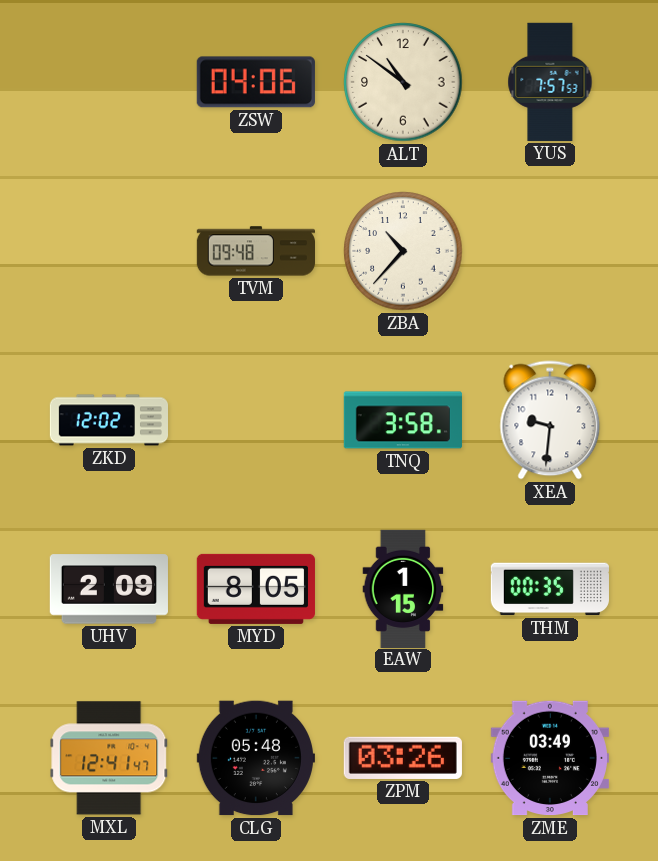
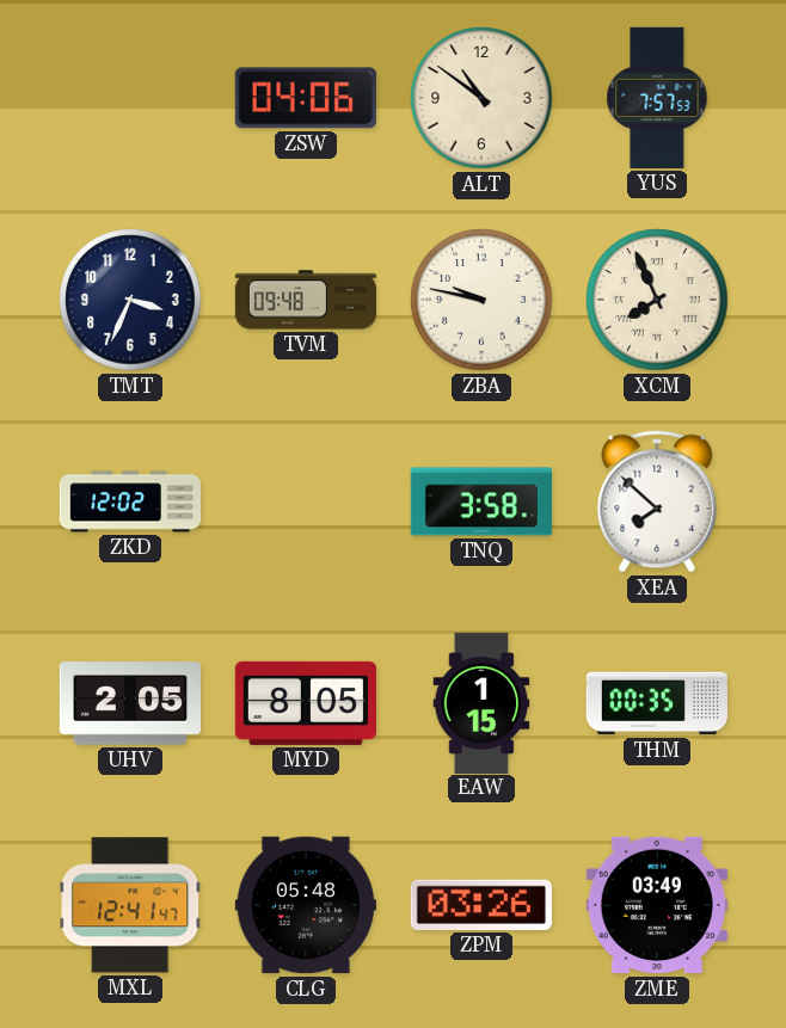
TMT: none -> 3:34
ZBA: 10:37 -> 9:47
XCM: none -> 7:56
XEA: 9:31 -> 7:52
UHV: 2:09 -> 2:05
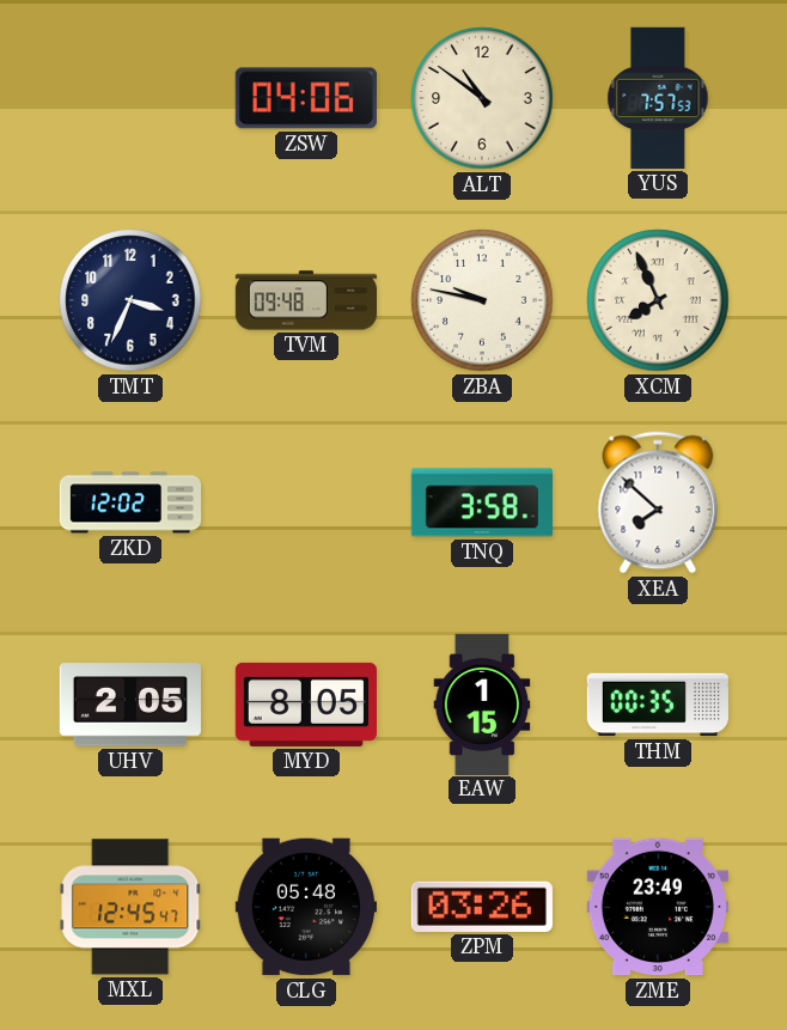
MXL: 12:41 -> 12:45
ZME: 03:49 -> 23:49
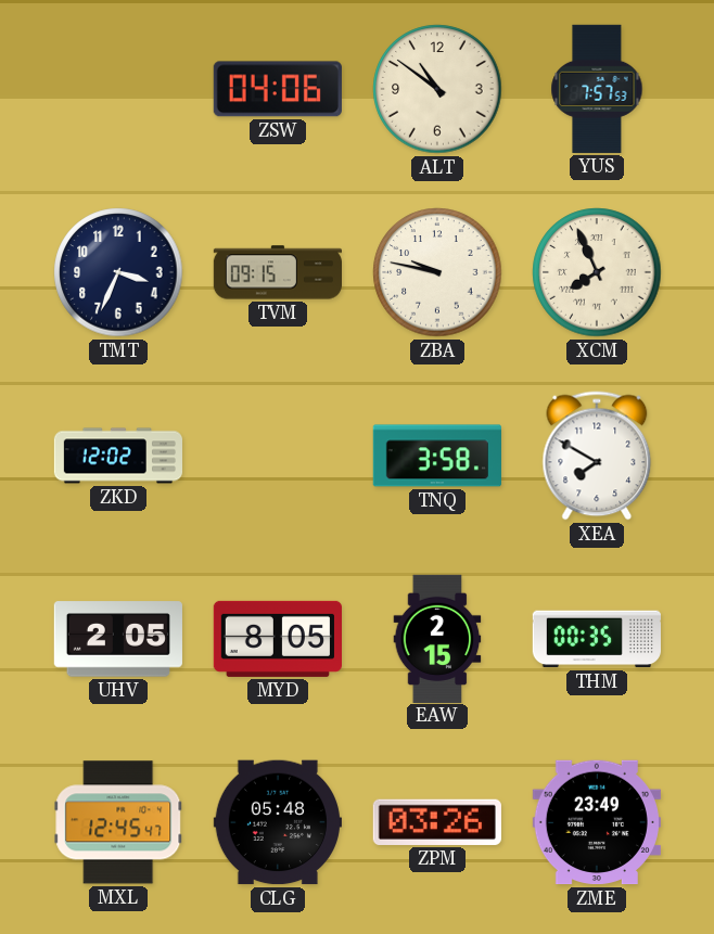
TVM: 09:48 -> 09:15
XEA: 7:52 -> 7:50
EAW: 1:15 -> 2:15
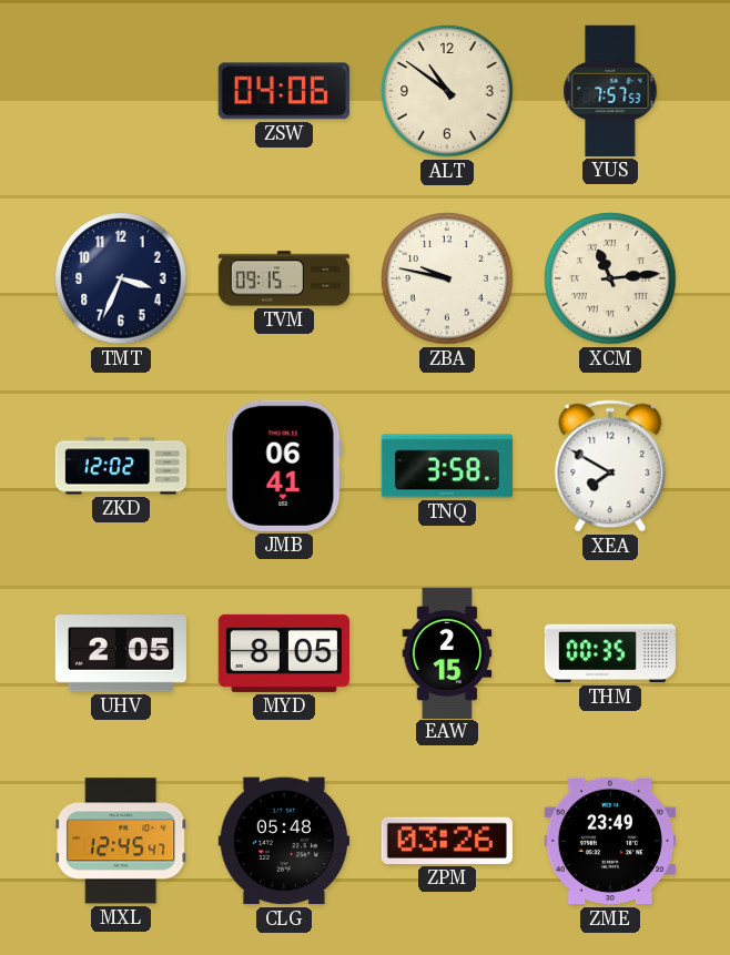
XCM: 7:56 -> 11:14
JMB: none -> 06:41
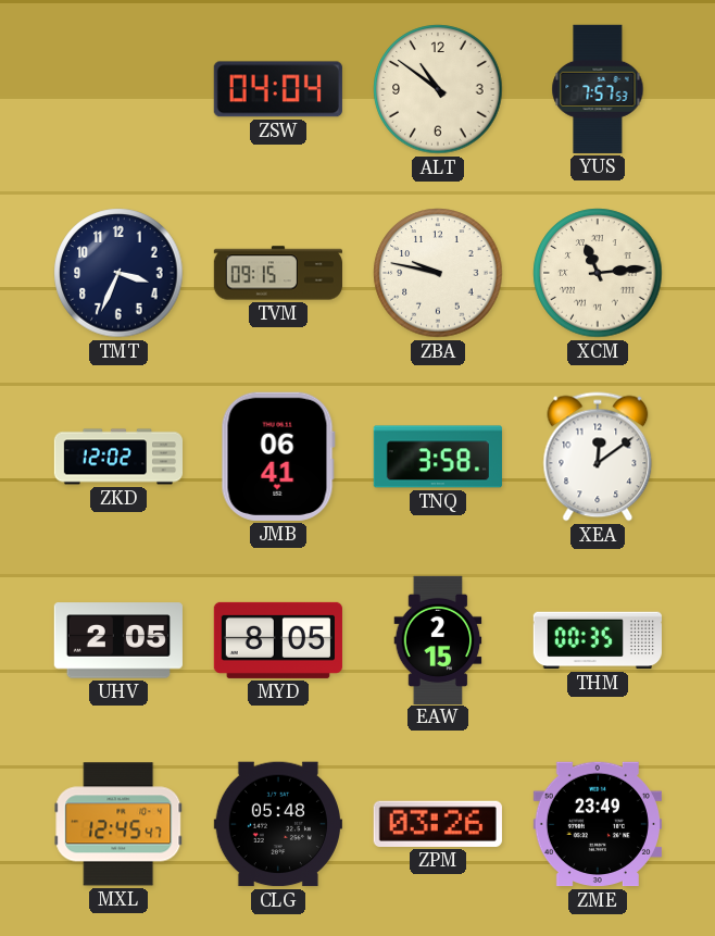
ZSW: 04:06 -> 04:04
XEA: 7:50 -> 12:09
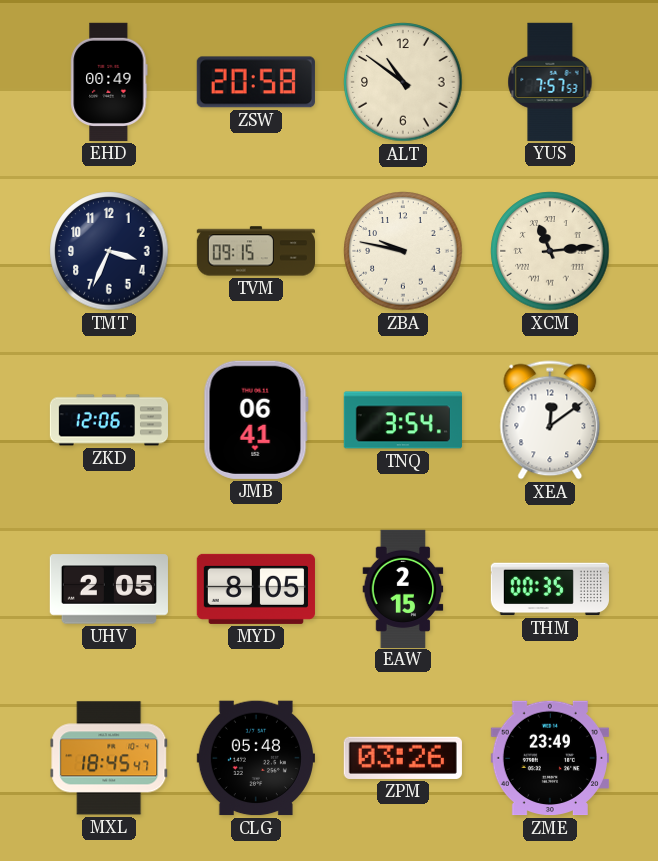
EHD: none -> 00:49
ZSW: 04:04 -> 20:58
ZKD: 12:02 -> 12:06
TNQ: 3:58 -> 3:54
MXL: 12:45 -> 18:45
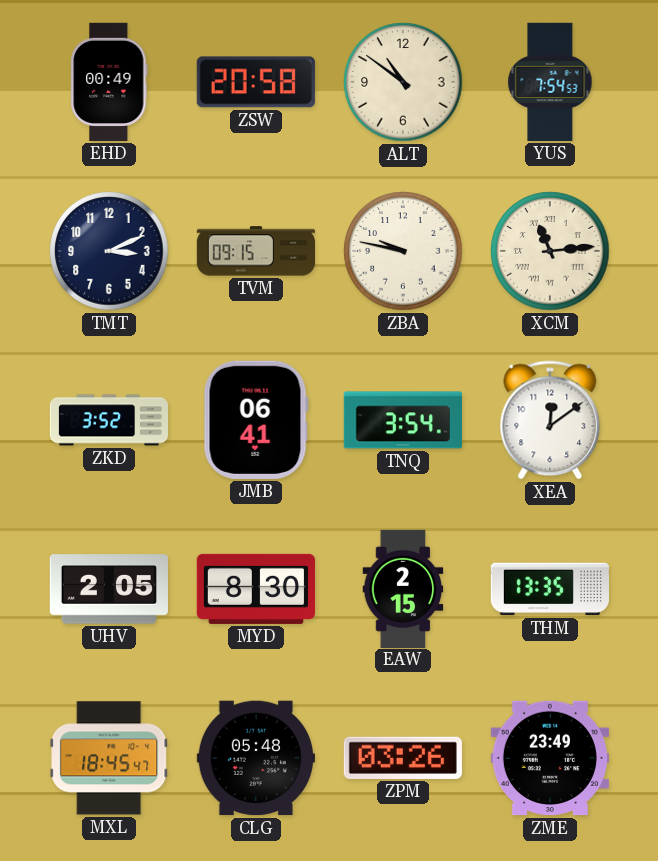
YUS: 7:57 -> 7:54
TMT: 3:34 -> 3:11
ZKD: 12:06 -> 3:52
MYD: 8:05 -> 8:30
THM: 00:35 -> 13:35
